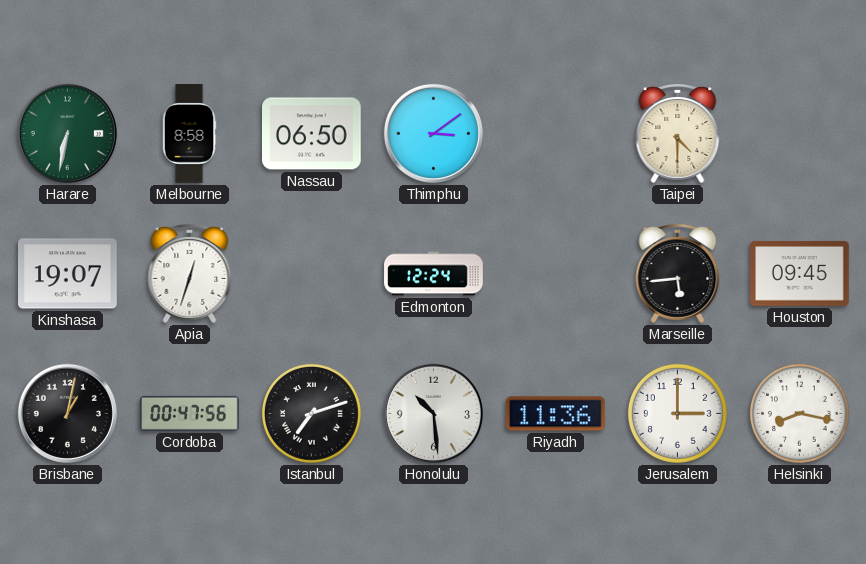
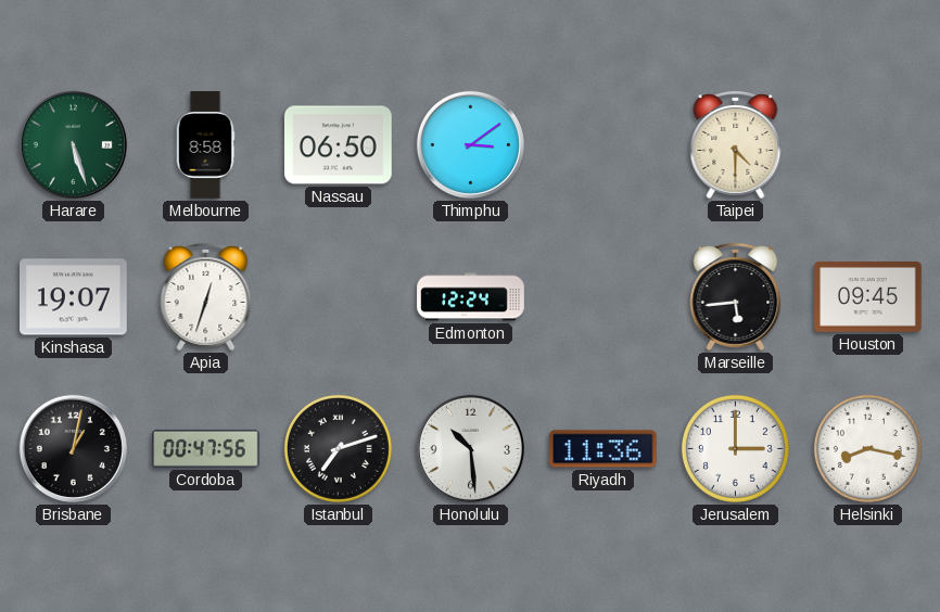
Harare: 6:32 -> 5:27
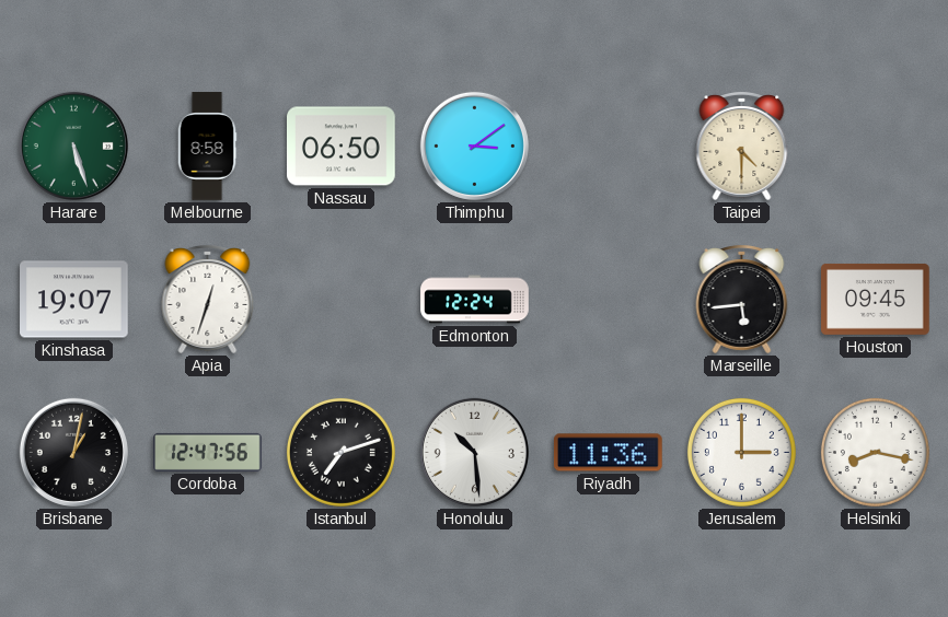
Cordoba: 00:47 -> 12:47
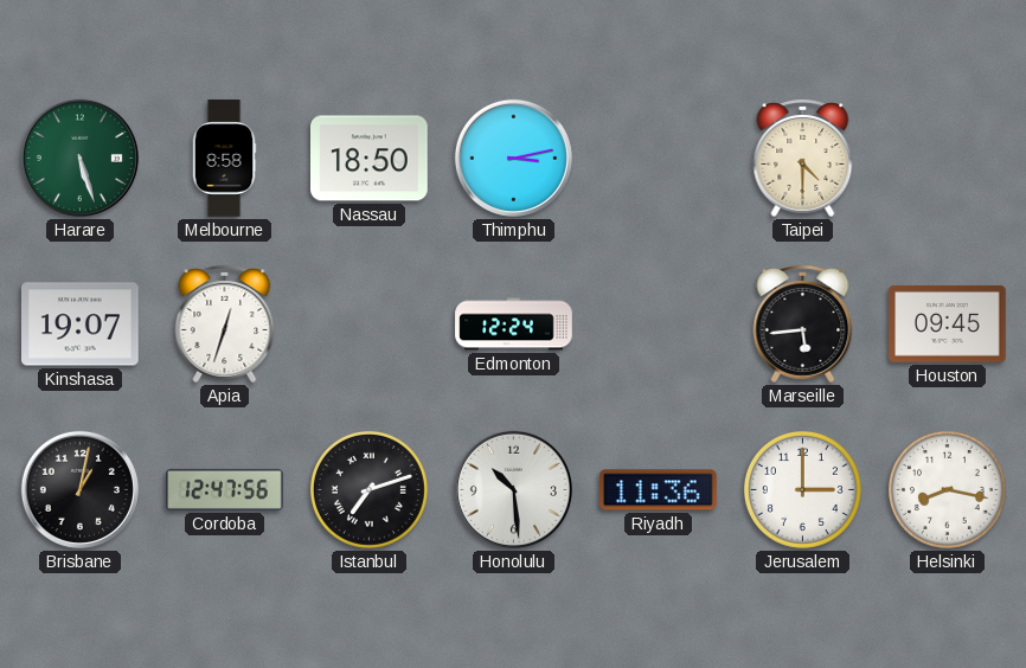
Nassau: 06:50 -> 18:50
Thimphu: 3:09 -> 3:13
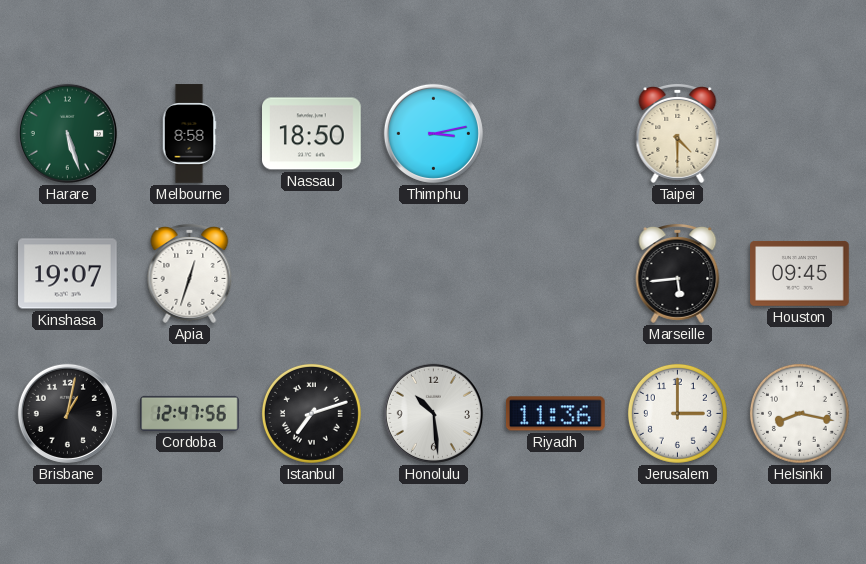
Edmonton: 12:24 -> none
